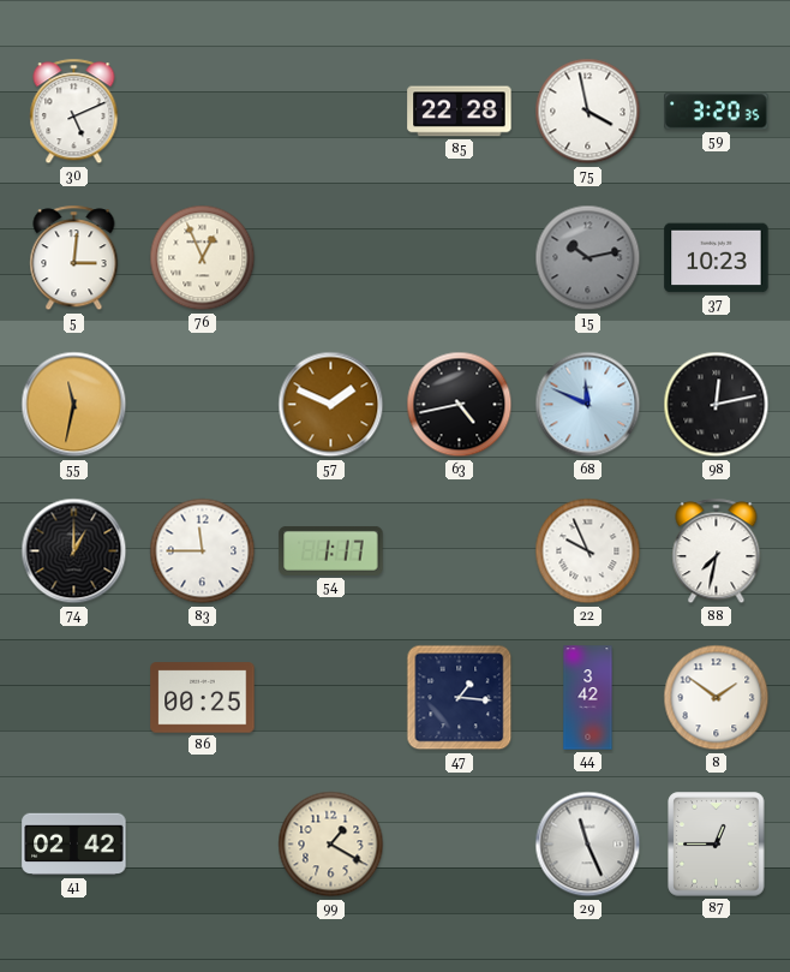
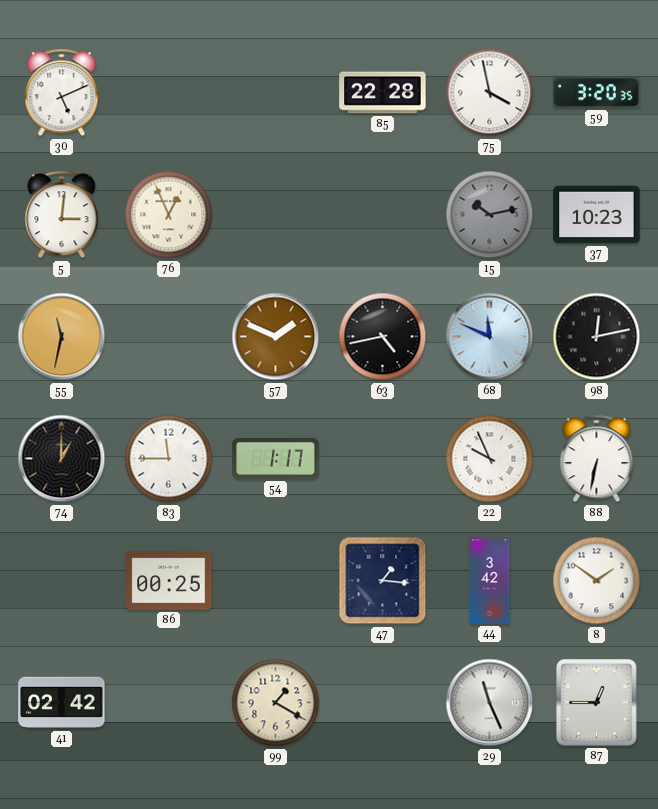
88: 7:32 -> 6:32
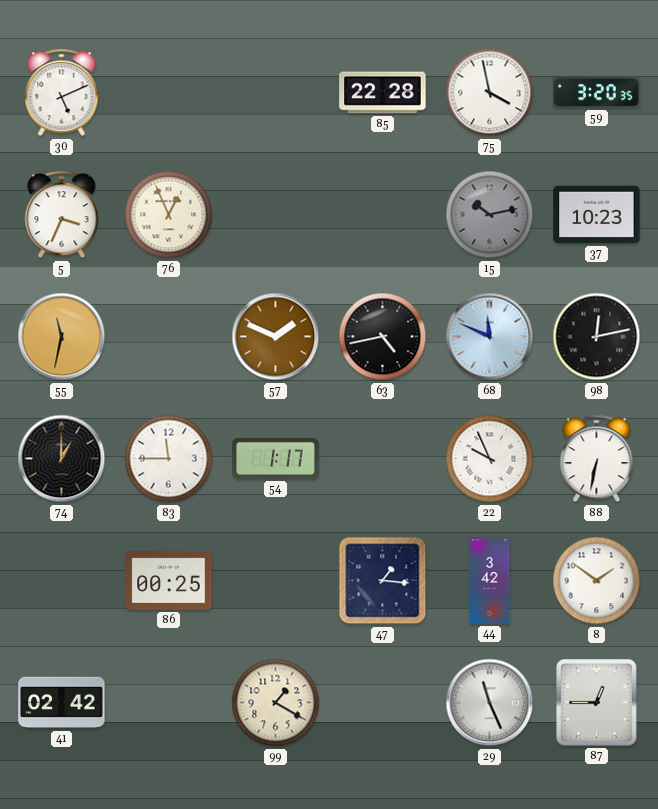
5: 3:01 -> 3:34
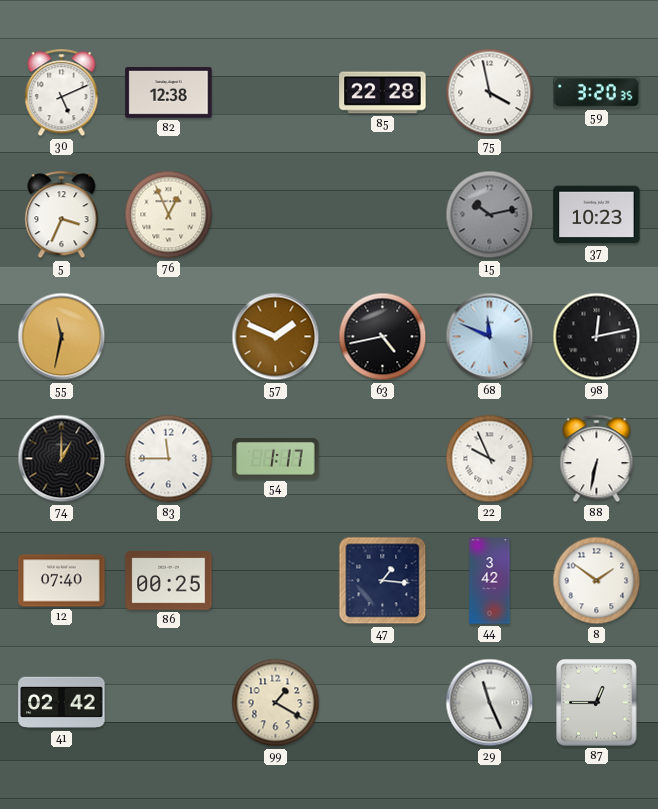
82: none -> 12:38
12: none -> 07:40
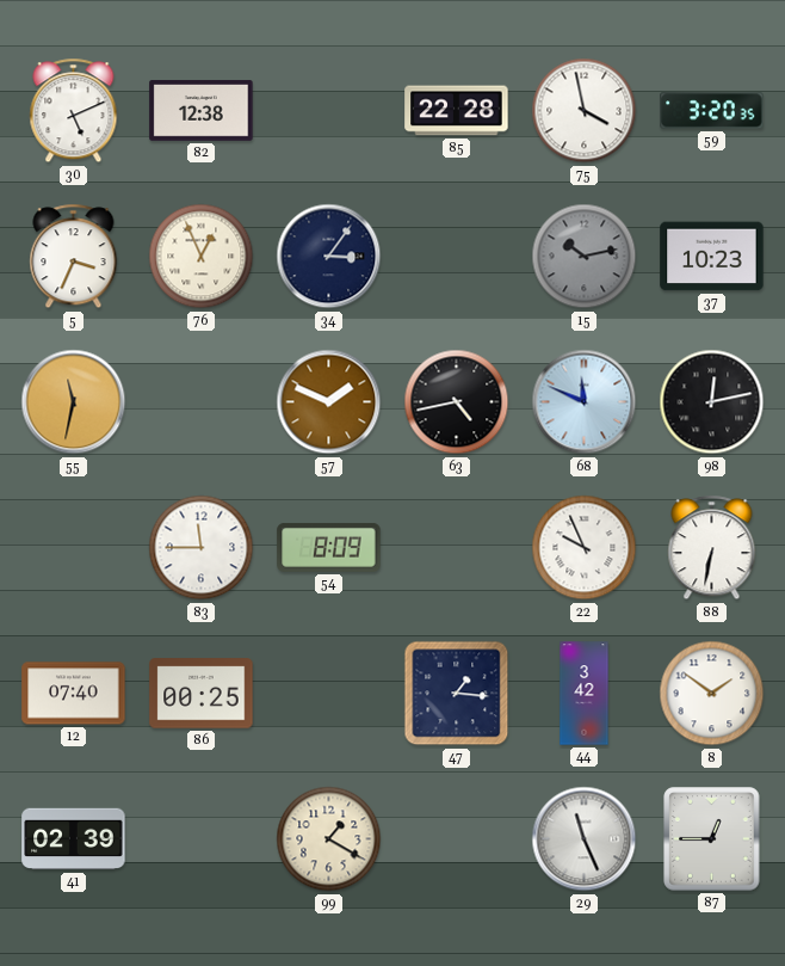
34: none -> 3:06
74: 1:00 -> none
54: 1:17 -> 8:09
41: 02:42 -> 02:39
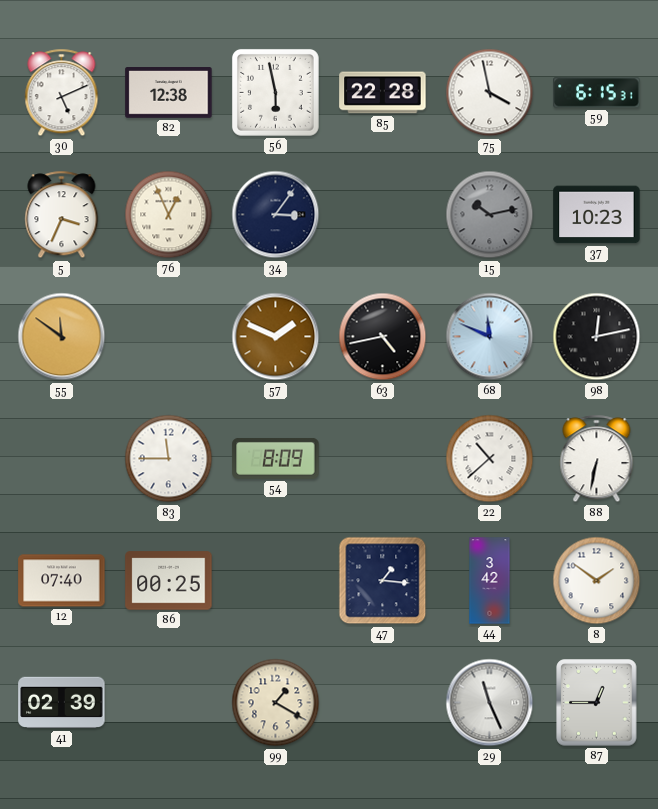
56: none -> 5:58
59: 3:20 -> 6:15
55: 11:32 -> 11:51
22: 9:56 -> 10:38
